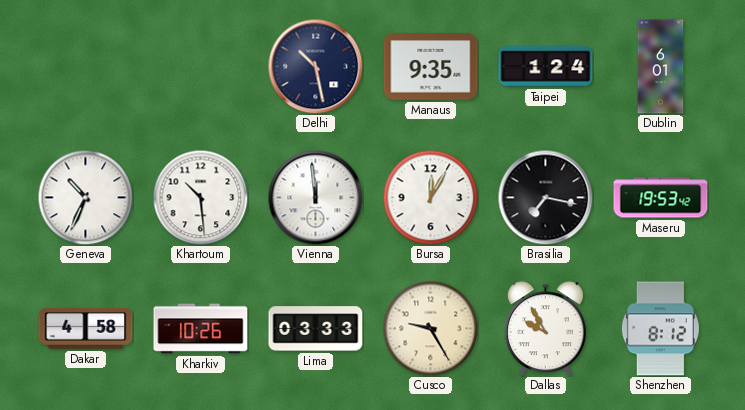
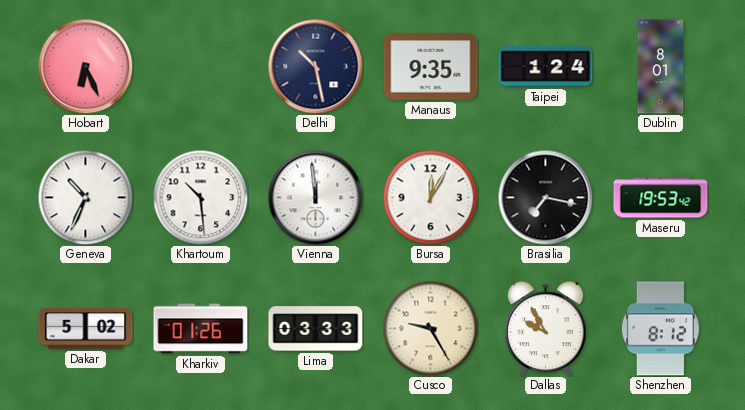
Hobart: none -> 6:26
Dublin: 6:01 -> 8:01
Dakar: 4:58 -> 5:02
Kharkiv: 10:26 -> 01:26
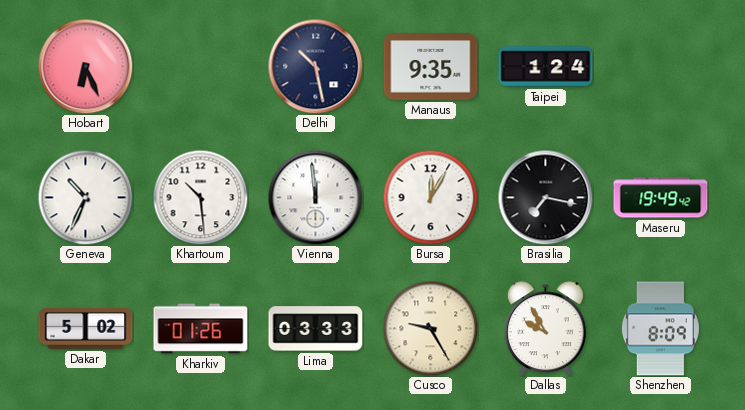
Dublin: 8:01 -> none
Maseru: 19:53 -> 19:49
Shenzhen: 8:12 -> 8:09
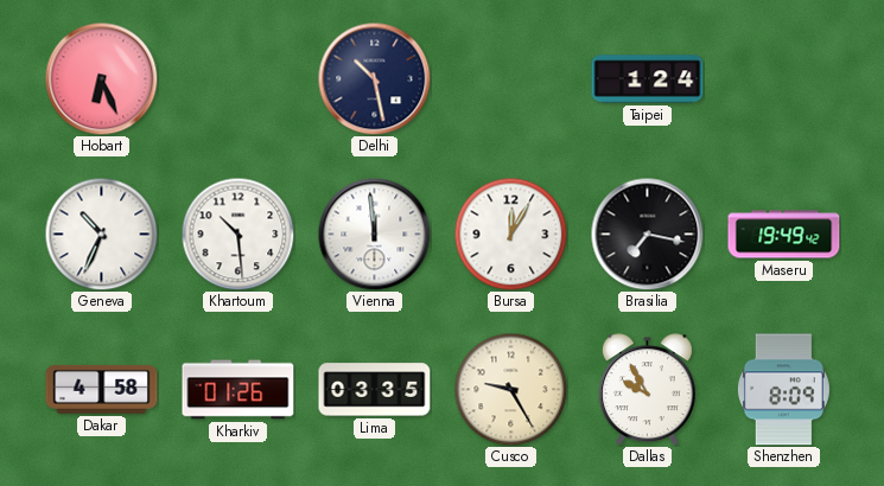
Manaus: 9:35 -> none
Dakar: 5:02 -> 4:58
Lima: 03:33 -> 03:35
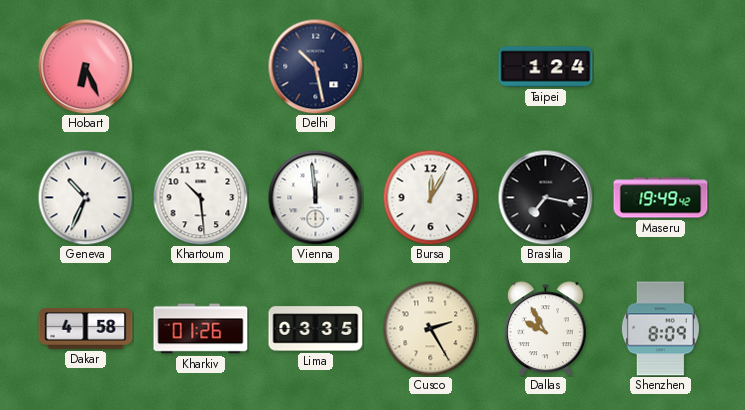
Cusco: 9:25 -> 2:25
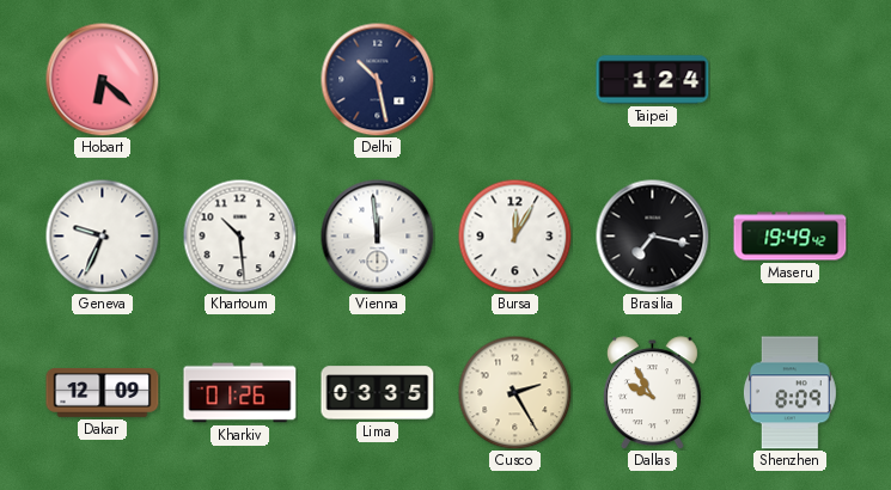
Hobart: 6:26 -> 6:22
Geneva: 10:34 -> 9:34
Dakar: 4:58 -> 12:09
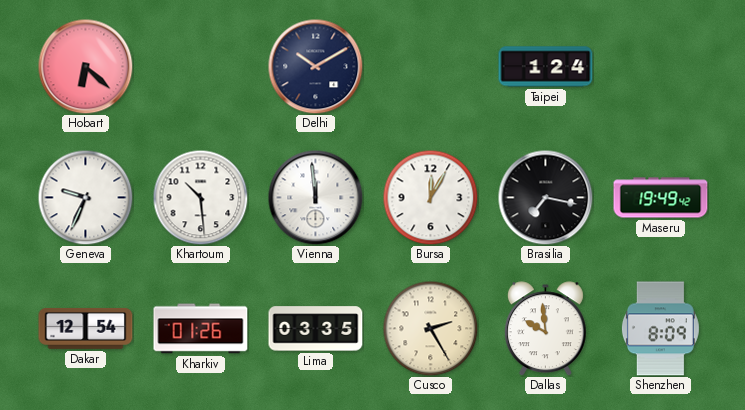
Delhi: 10:28 -> 10:10
Dakar: 12:09 -> 12:54
Dallas: 9:55 -> 9:59
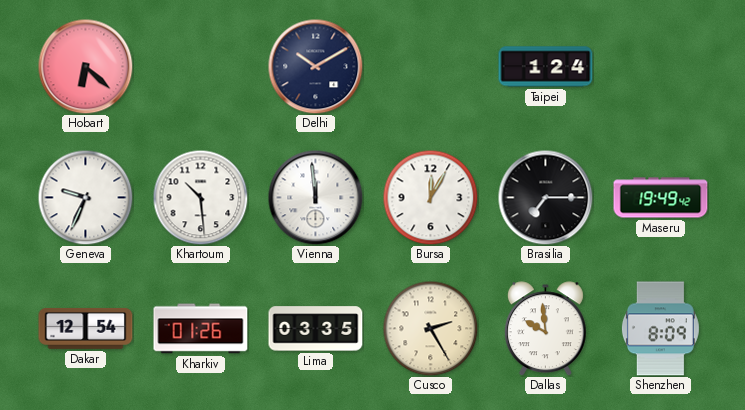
Brasilia: 7:17 -> 7:15
